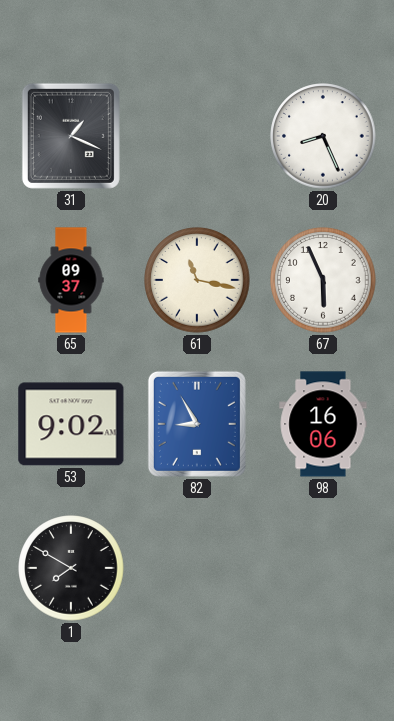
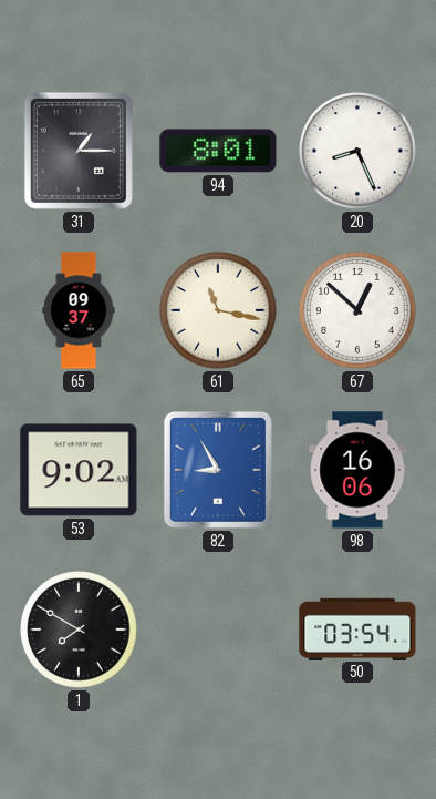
31: 1:19 -> 1:15
94: none -> 8:01
67: 5:56 -> 12:52
50: none -> 03:54
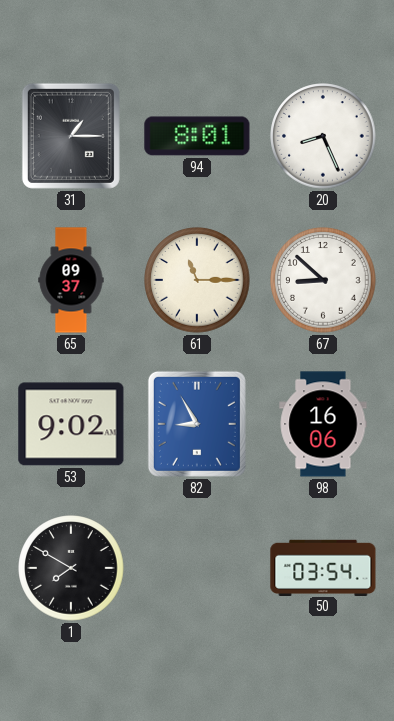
61: 11:17 -> 11:15
67: 12:52 -> 8:52
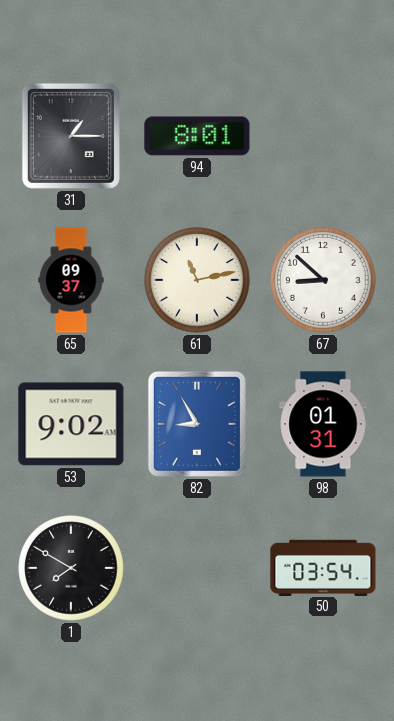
20: 8:26 -> none
61: 11:15 -> 11:13
98: 16:06 -> 01:31
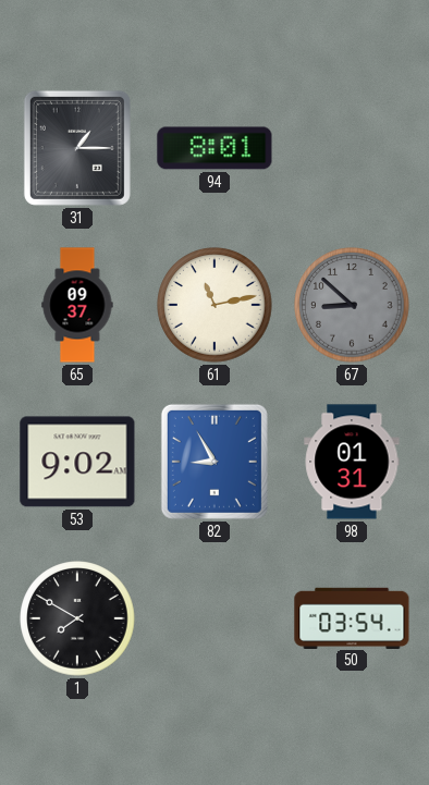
67 dial: white -> grey
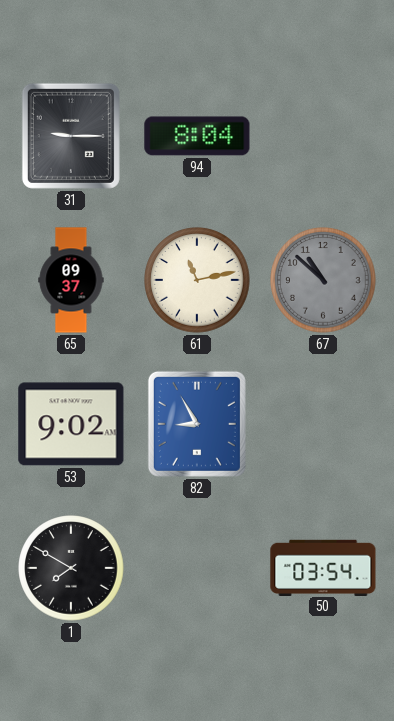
31: 1:15 -> 9:15
94: 8:01 -> 8:04
67: 8:52 -> 10:52
98: 01:31 -> none
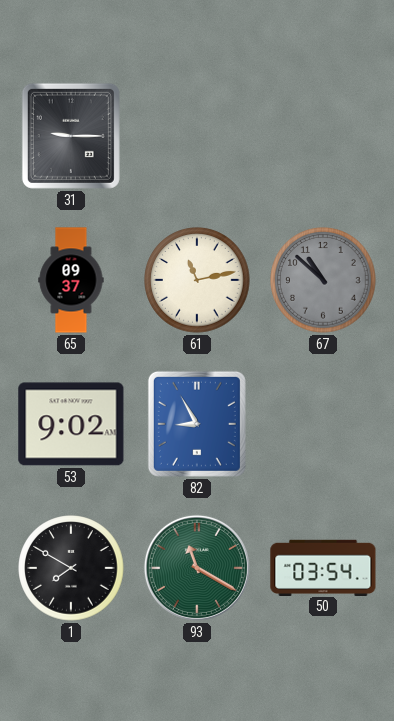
94: 8:04 -> none
93: none -> 11:20
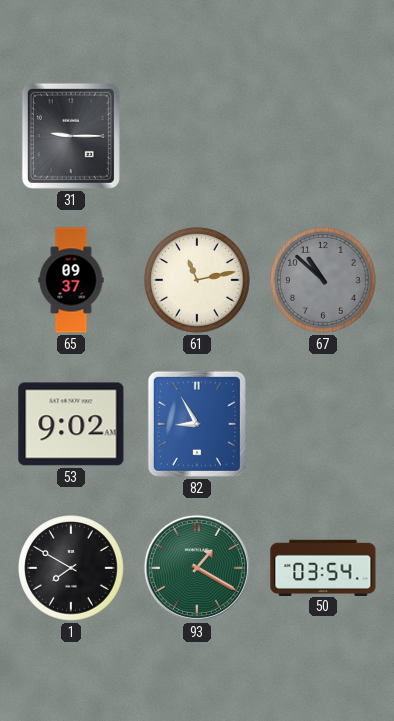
93: 11:20 -> 1:20
